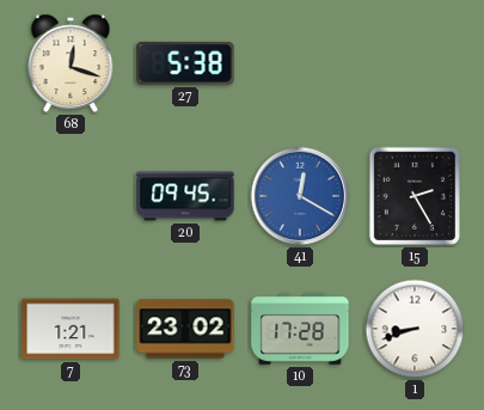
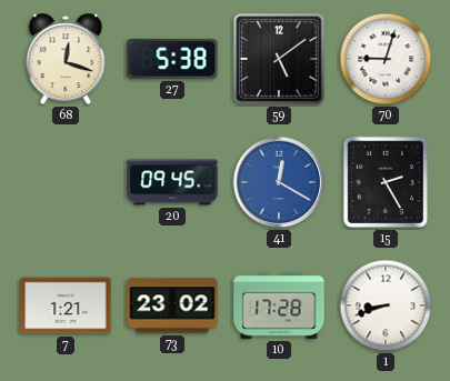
59: none -> 5:09
70: none -> 9:03
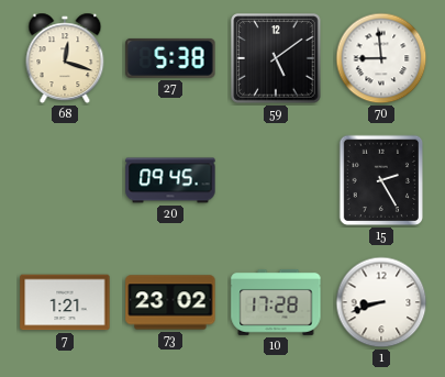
70: 9:03 -> 8:59
41: 12:20 -> none
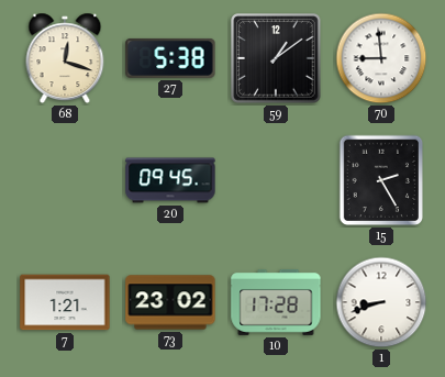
59: 5:09 -> 1:09
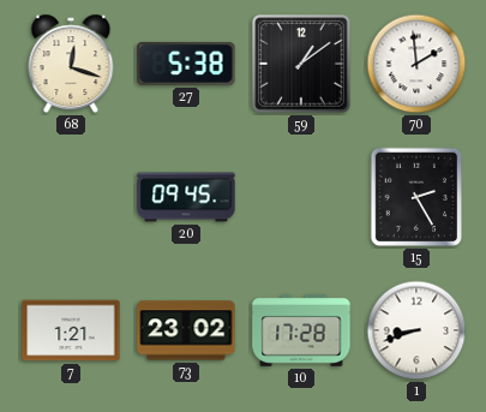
70: 8:59 -> 1:59
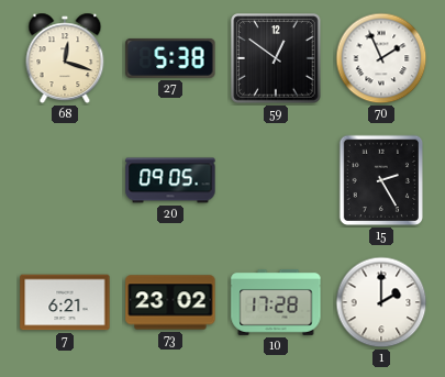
59: 1:09 -> 12:51
70: 1:59 -> 1:56
20: 09:45 -> 09:05
7: 1:21 -> 6:21
1: 8:42 -> 2:00
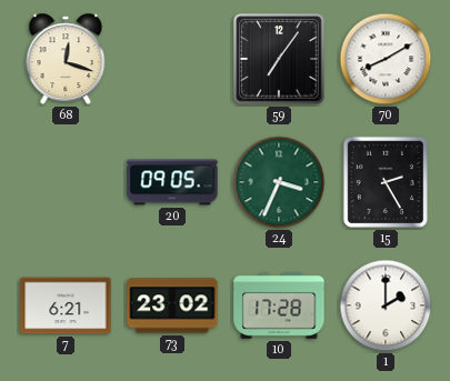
27: 5:38 -> none
59: 12:51 -> 7:06
70: 1:56 -> 8:10
24: none -> 3:34
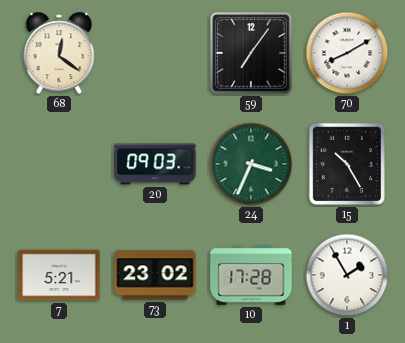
68: 12:18 -> 12:21
20: 09:05 -> 09:03
15: 2:25 -> 10:25
7: 6:21 -> 5:21
1: 2:00 -> 1:55
